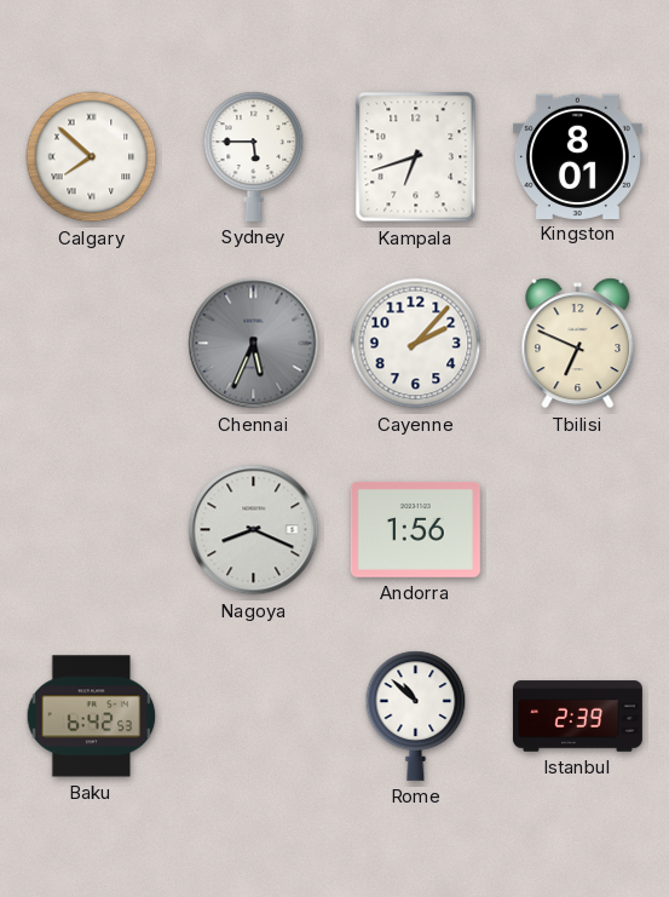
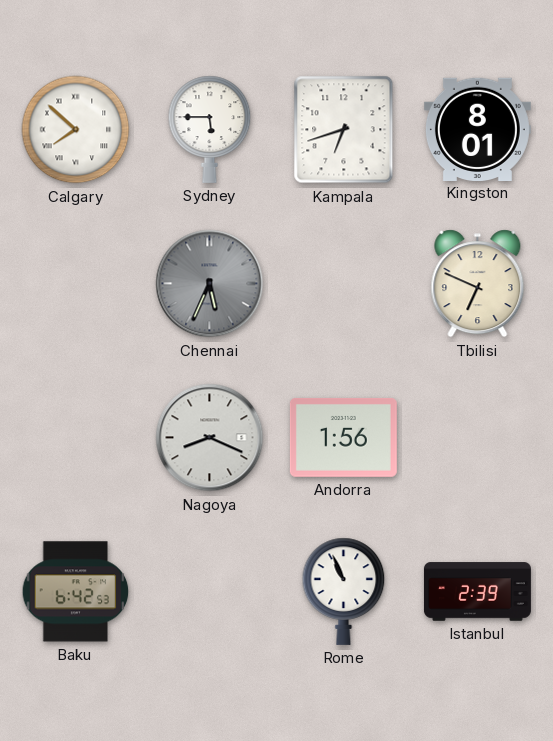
Cayenne: 2:07 -> none
Rome: 10:52 -> 10:56
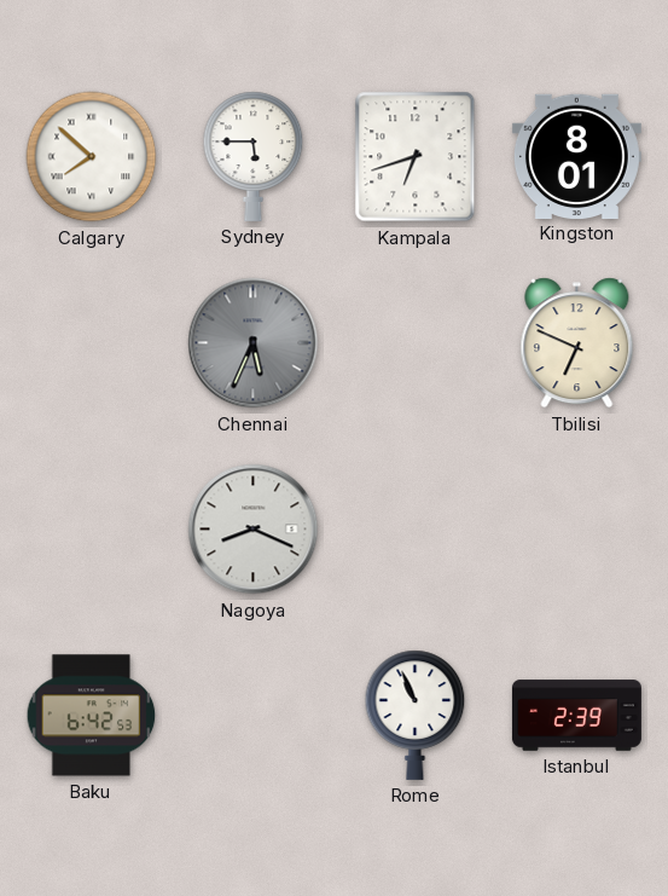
Andorra: 1:56 -> none
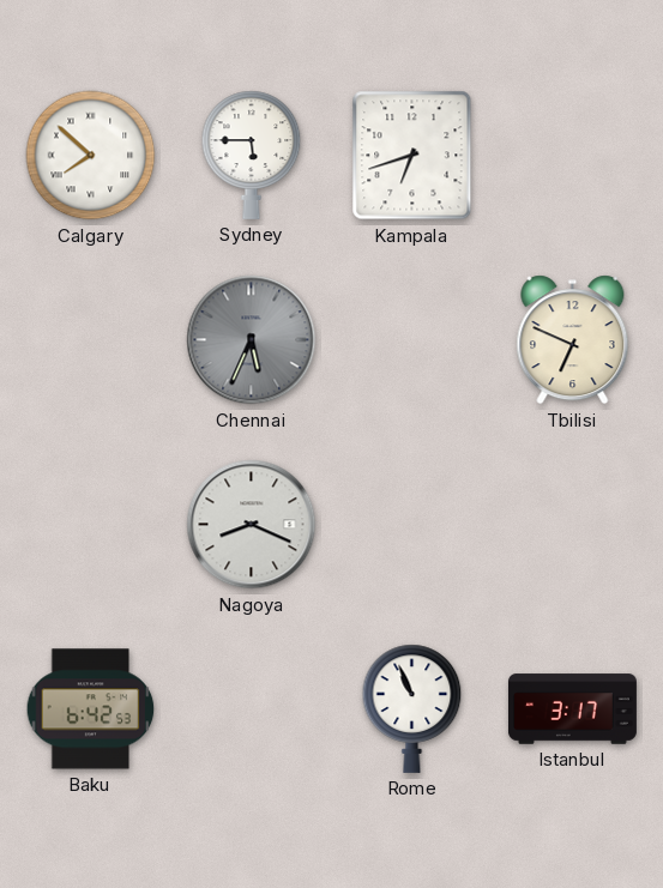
Kingston: 8:01 -> none
Istanbul: 2:39 -> 3:17
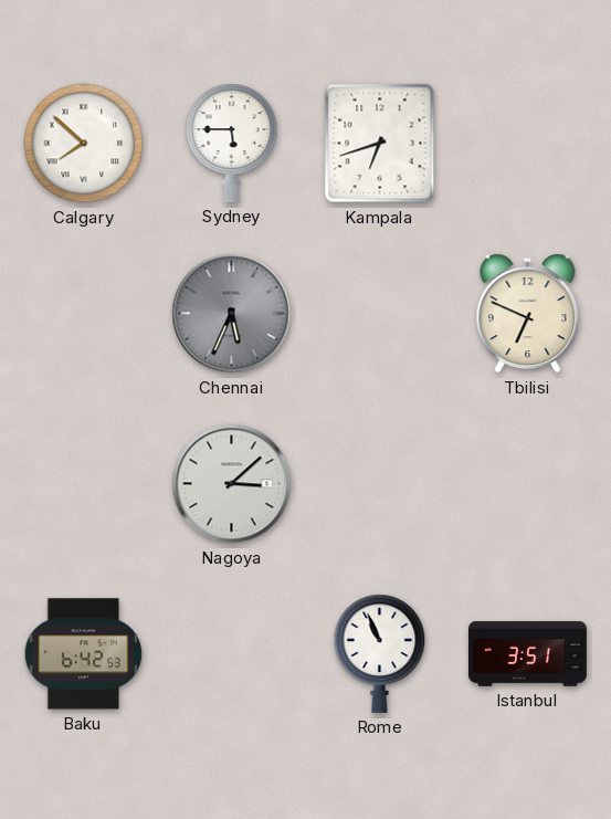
Nagoya: 8:19 -> 3:08
Istanbul: 3:17 -> 3:51
